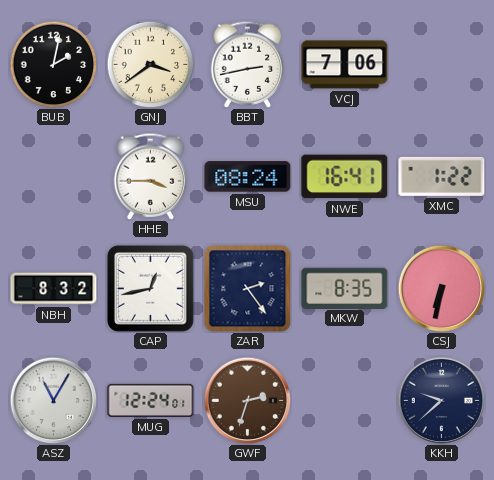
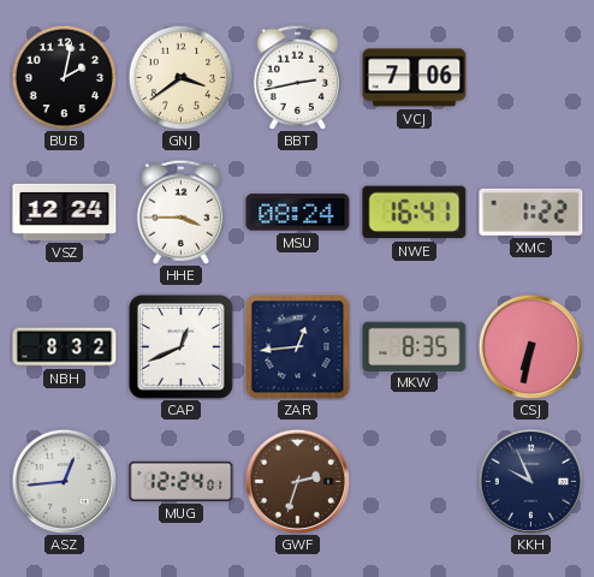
VSZ: none -> 12:24
CAP: 12:43 -> 12:41
ZAR: 2:24 -> 12:44
ASZ: 11:05 -> 12:44
KKH: 9:38 -> 9:56
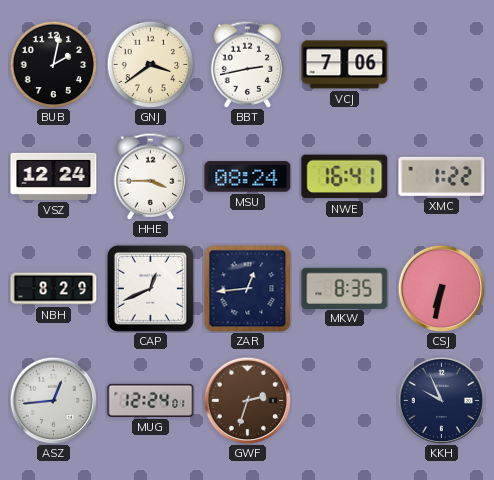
NBH: 8:32 -> 8:29
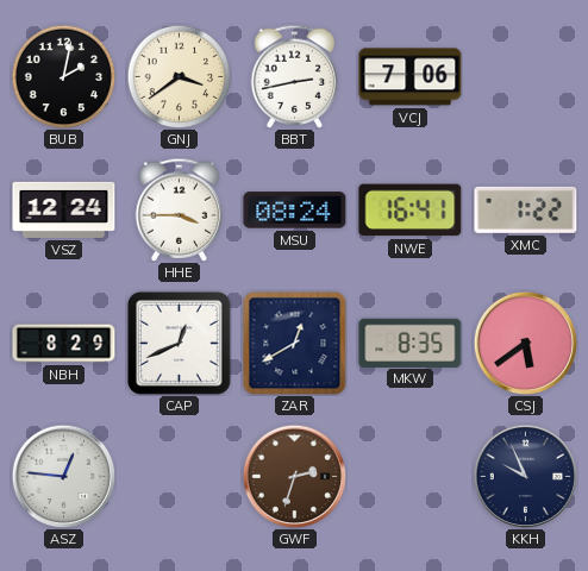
ZAR: 12:44 -> 12:40
CSJ: 6:32 -> 5:39
ASZ: 12:44 -> 12:46
MUG: 12:24 -> none
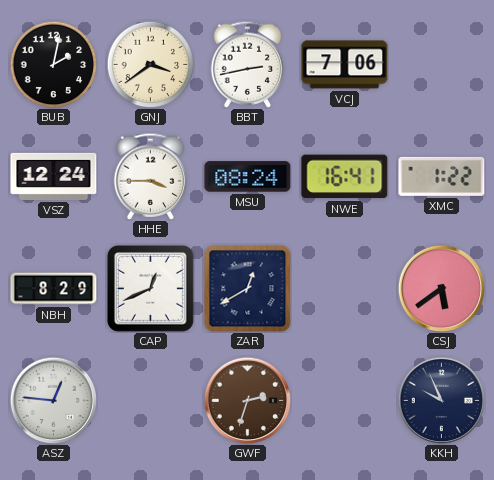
MKW: 8:35 -> none
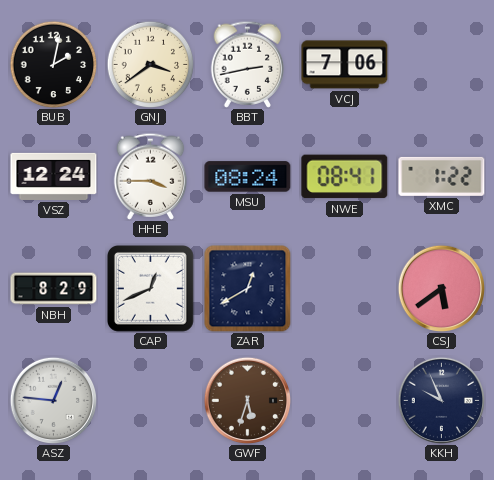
NWE: 16:41 -> 08:41
GWF: 2:33 -> 5:33
